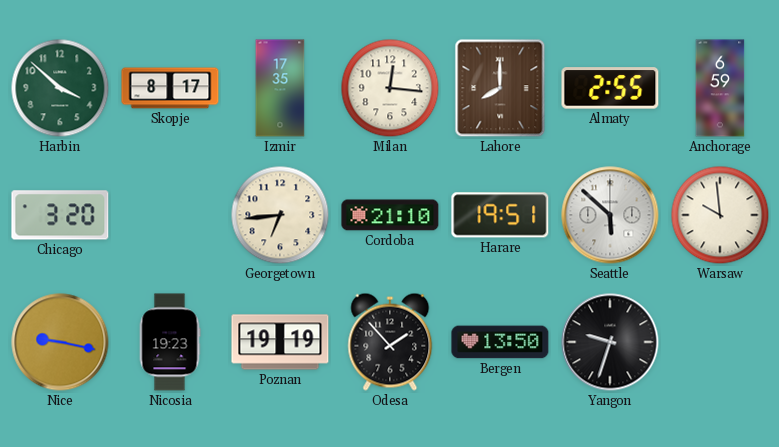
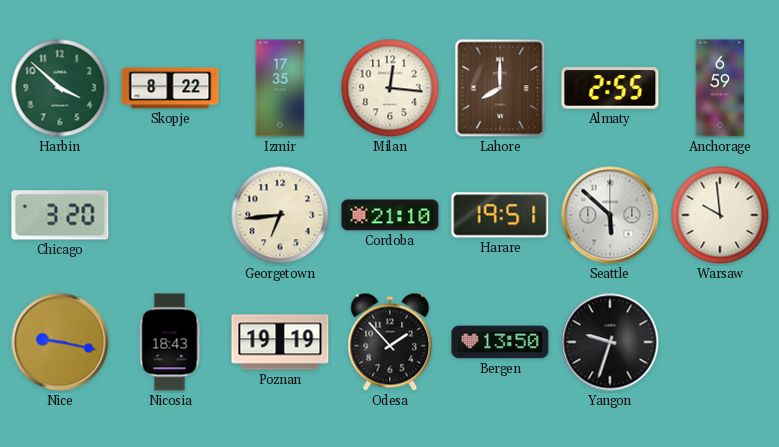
Skopje: 8:17 -> 8:22
Nicosia: 19:23 -> 18:43
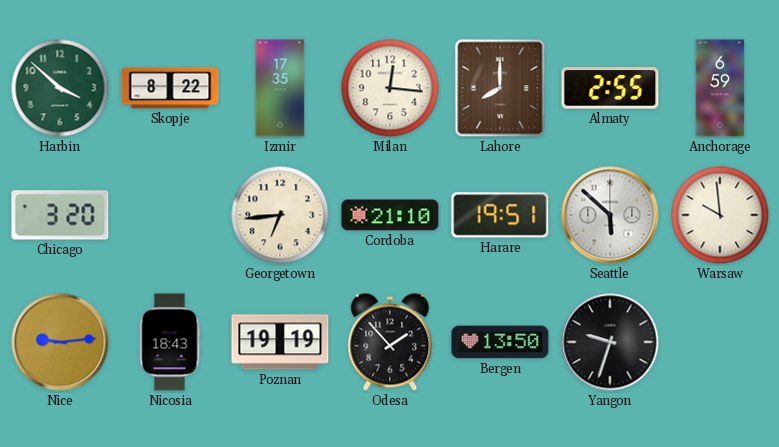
Nice: 9:17 -> 9:14
